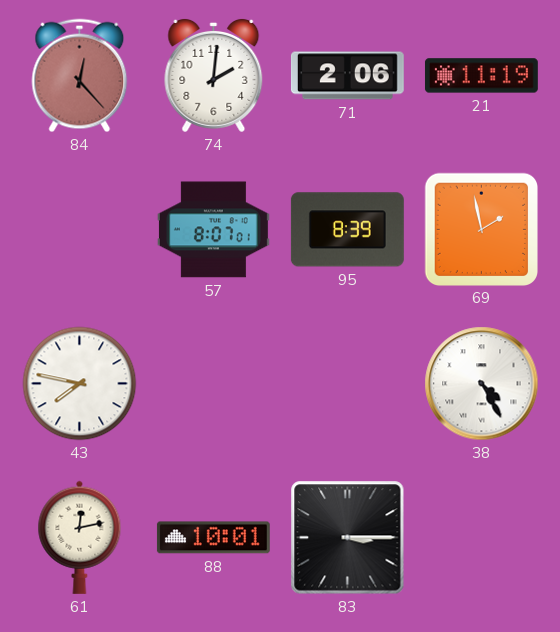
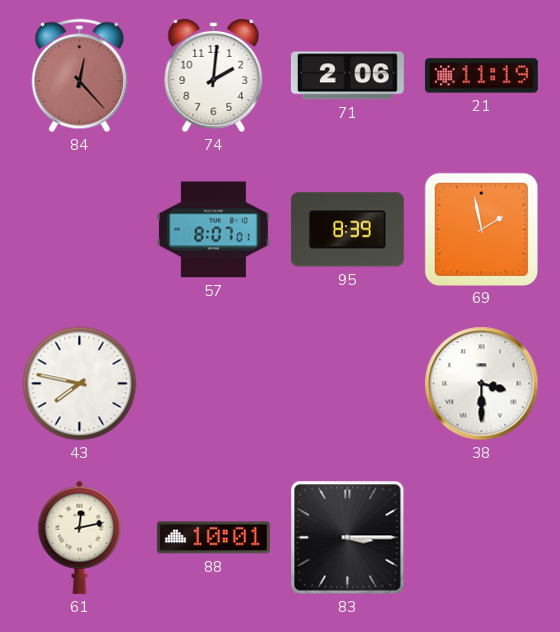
38: 4:25 -> 3:30
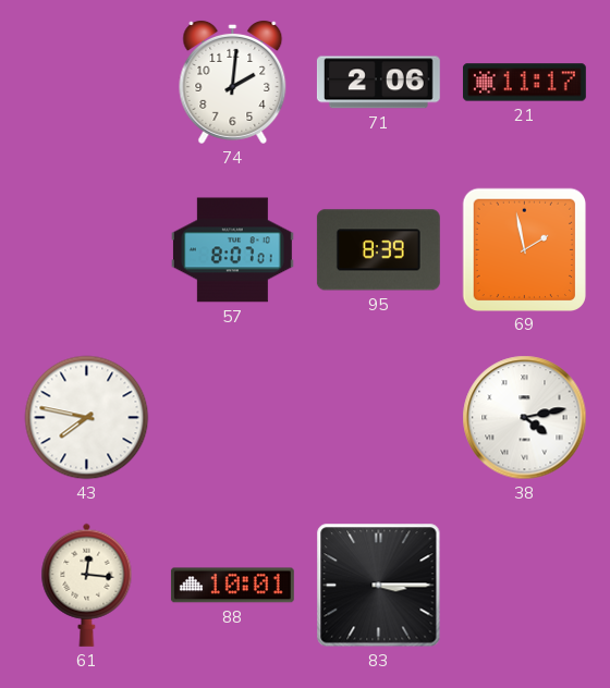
84: 12:23 -> none
21: 11:19 -> 11:17
38: 3:30 -> 4:13
61: 12:13 -> 12:16
